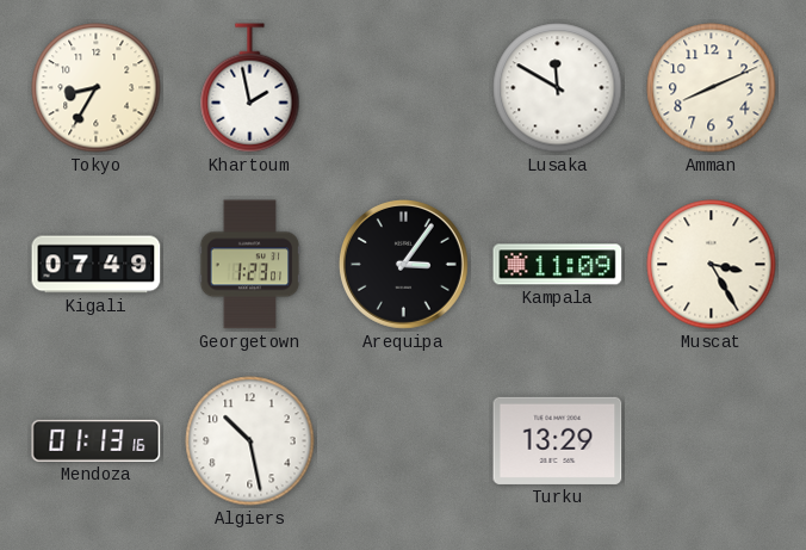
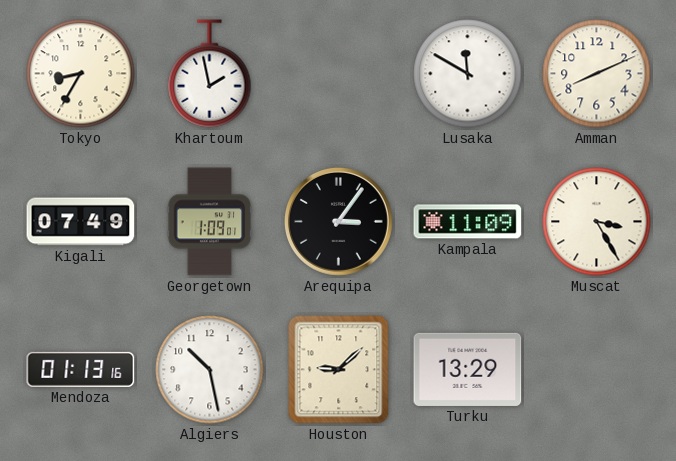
Georgetown: 1:23 -> 1:09
Houston: none -> 9:08
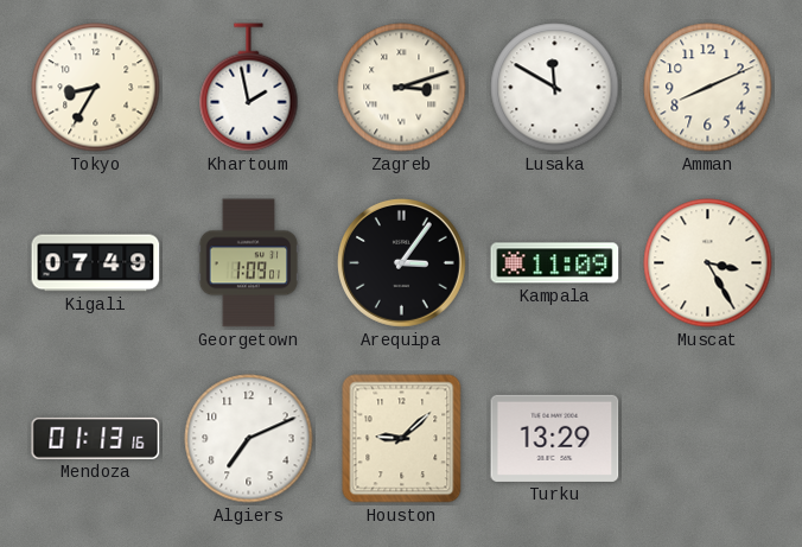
Zagreb: none -> 3:12
Algiers: 10:28 -> 7:11
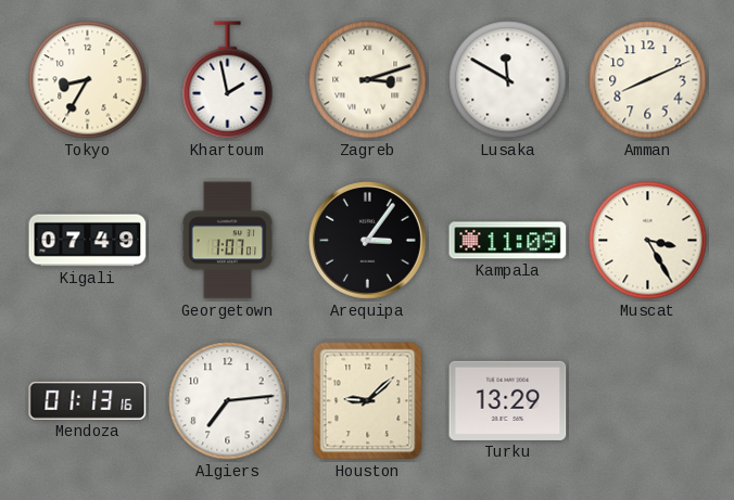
Georgetown: 1:09 -> 1:07
Algiers: 7:11 -> 7:14
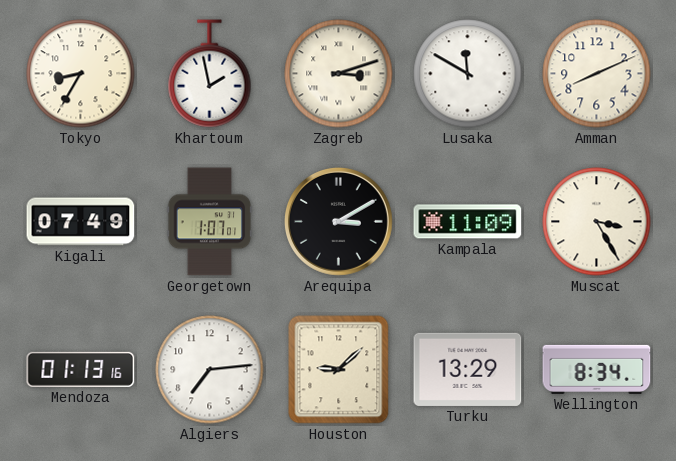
Arequipa: 3:06 -> 3:10
Wellington: none -> 8:34
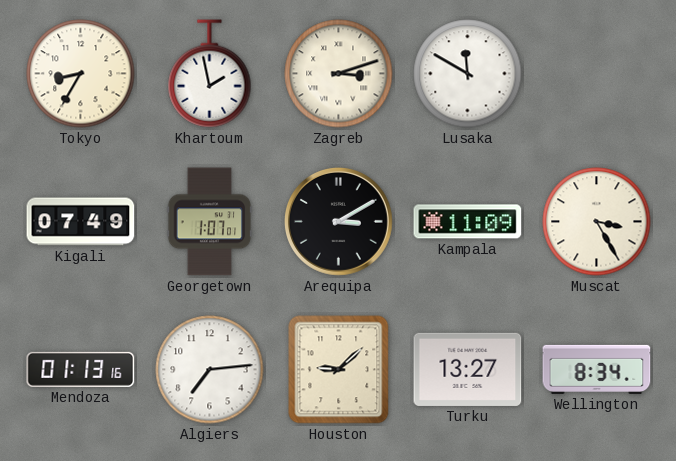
Amman: 8:11 -> none
Turku: 13:29 -> 13:27
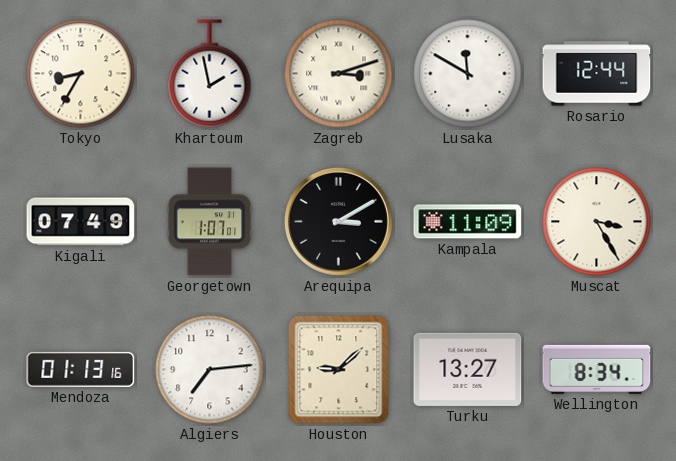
Rosario: none -> 12:44
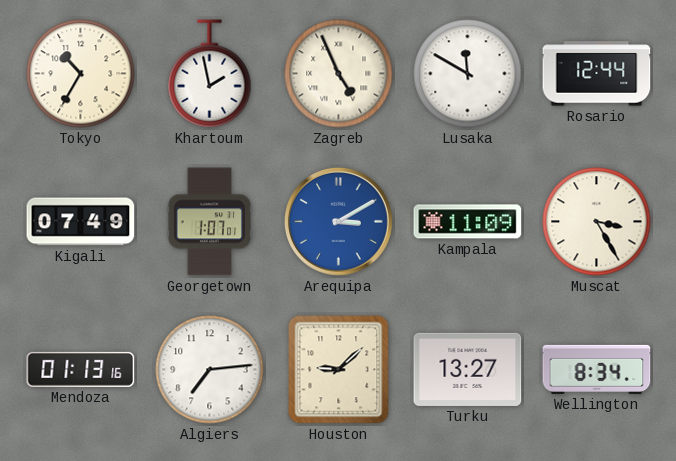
Tokyo: 8:35 -> 10:35
Zagreb: 3:12 -> 4:56
Arequipa dial: black -> blue
